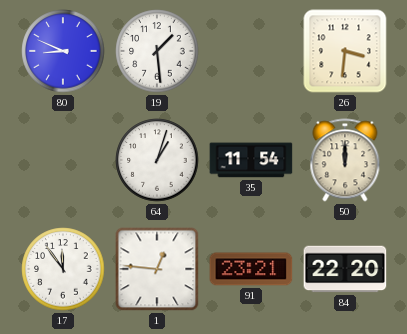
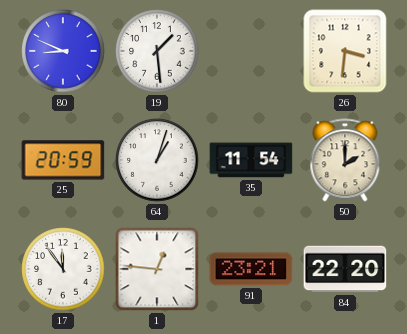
25: none -> 20:59
50: 12:00 -> 2:00
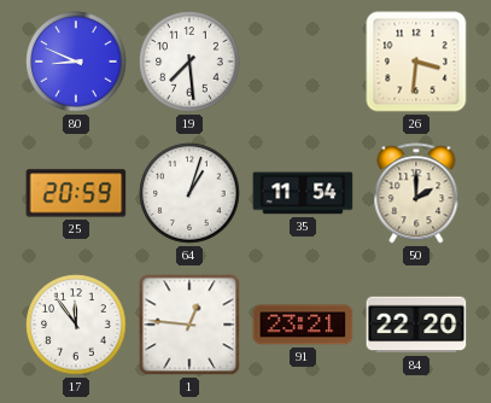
19: 1:29 -> 7:29
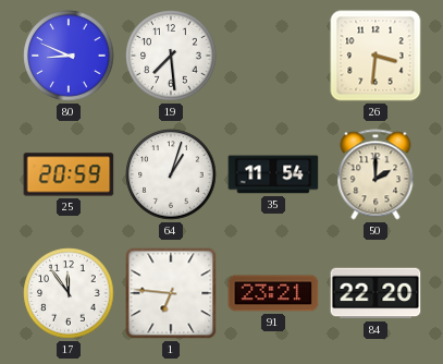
1: 12:46 -> 6:46
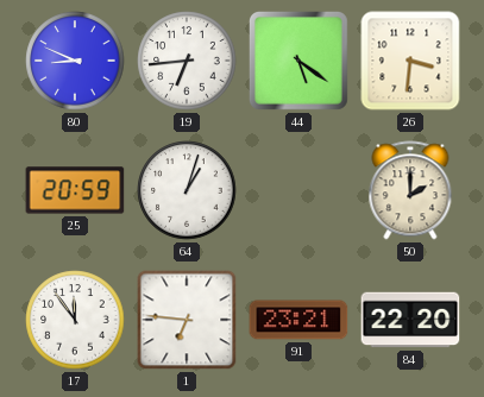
19: 7:29 -> 6:44
44: none -> 5:21
35: 11:54 -> none
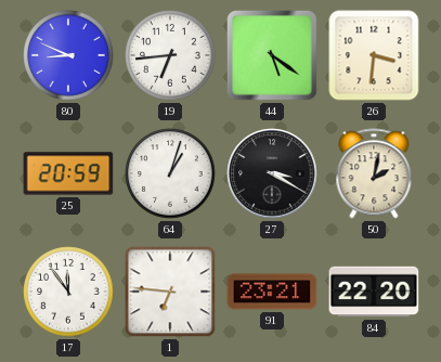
27: none -> 3:20
50: 2:00 -> 2:02
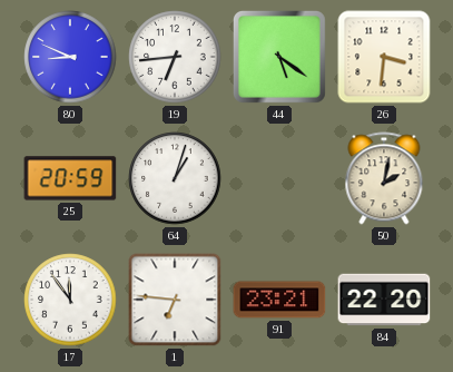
27: 3:20 -> none
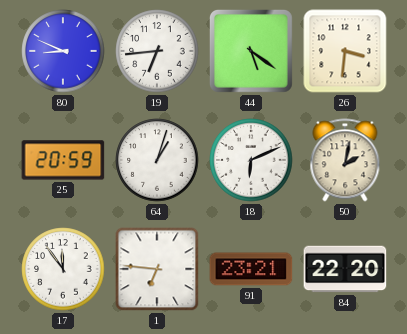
18: none -> 6:11
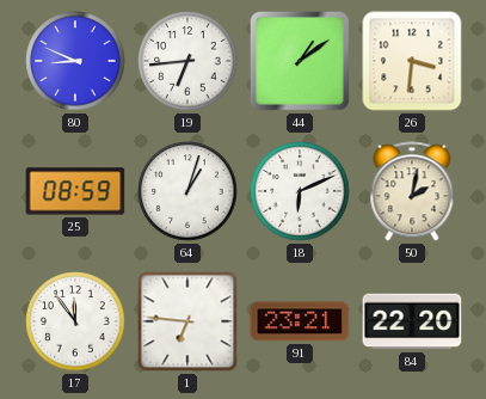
44: 5:21 -> 1:09
25: 20:59 -> 08:59
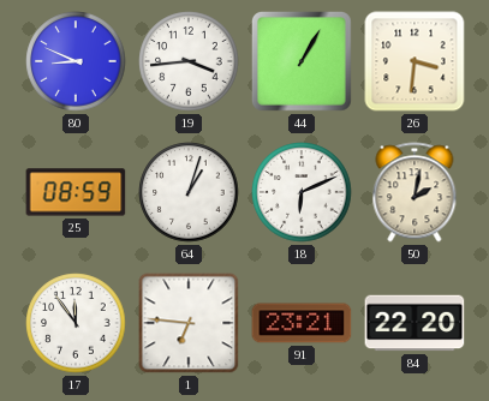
19: 6:44 -> 3:44
44: 1:09 -> 1:05
